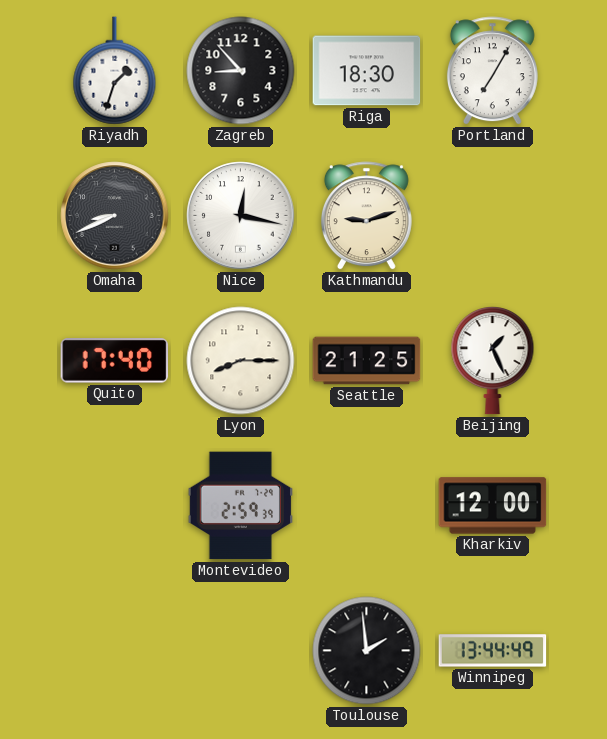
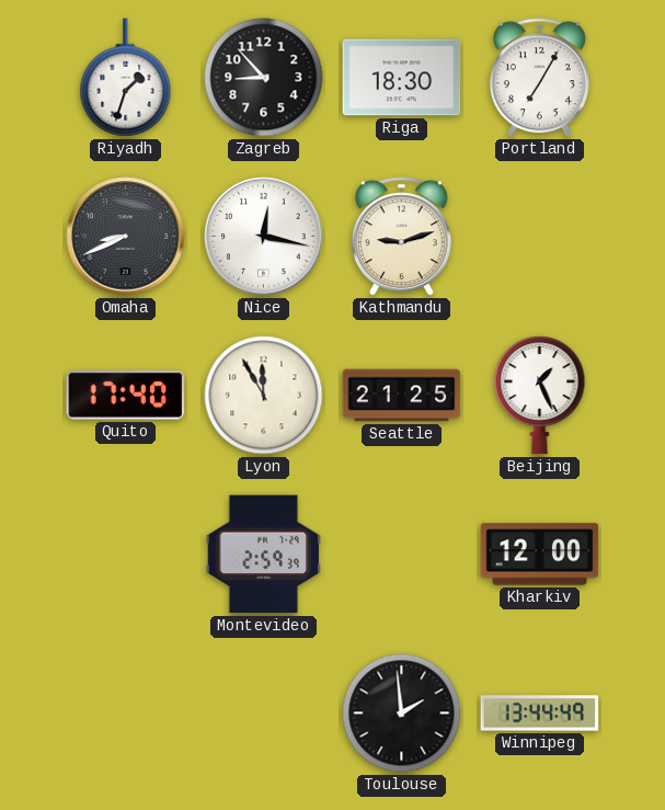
Lyon: 8:15 -> 11:55
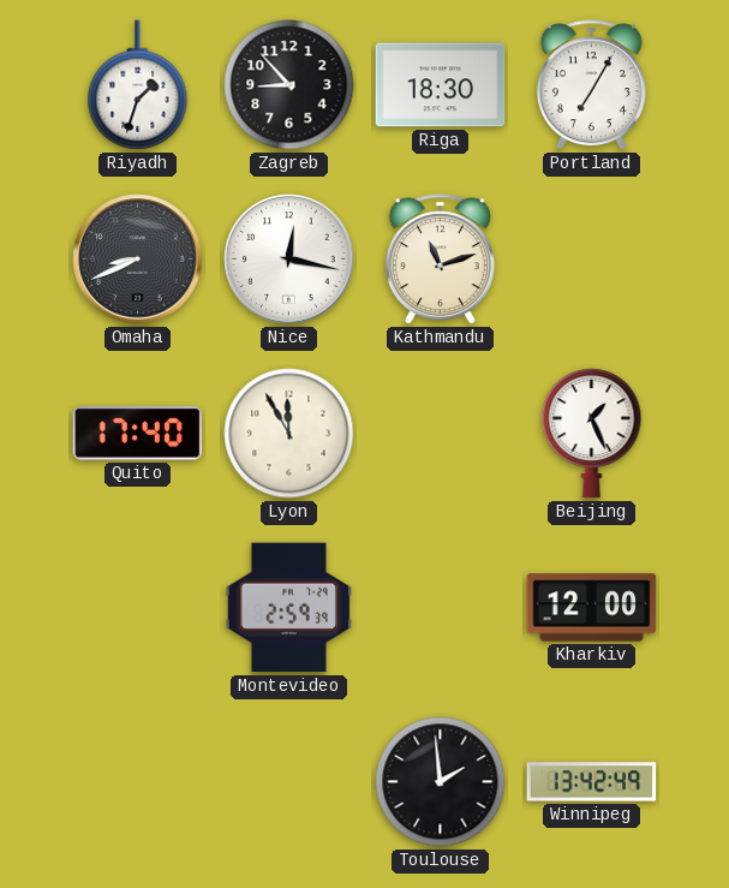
Kathmandu: 9:12 -> 11:12
Seattle: 21:25 -> none
Winnipeg: 13:44 -> 13:42
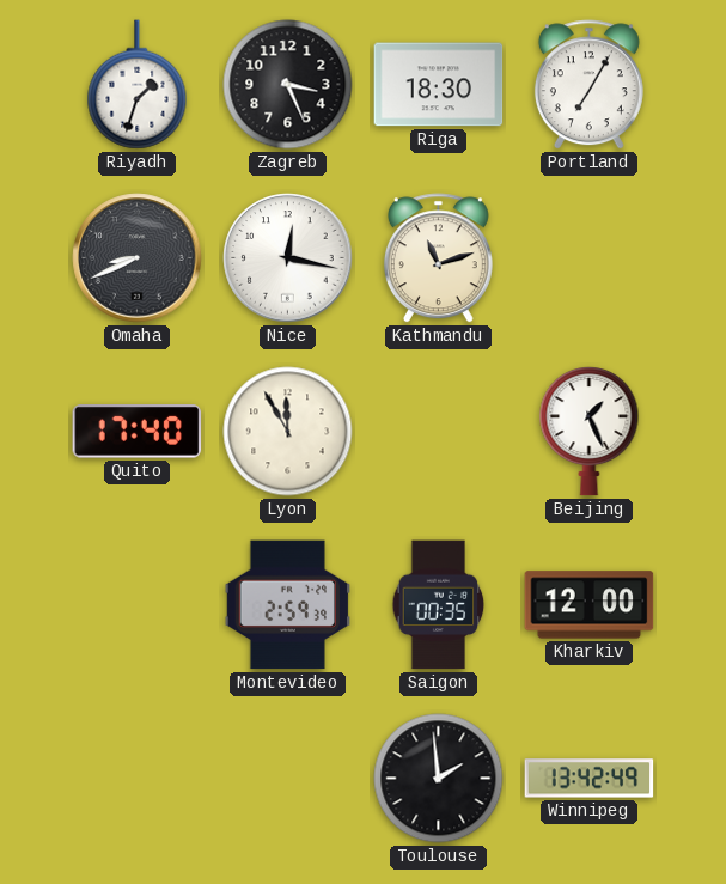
Zagreb: 8:53 -> 3:26
Saigon: none -> 00:35
